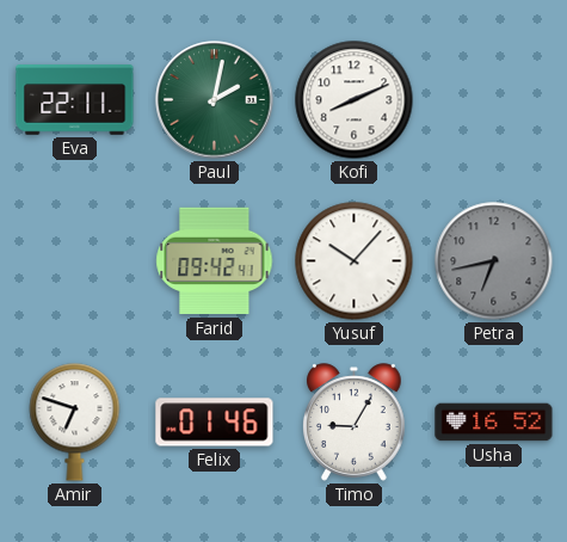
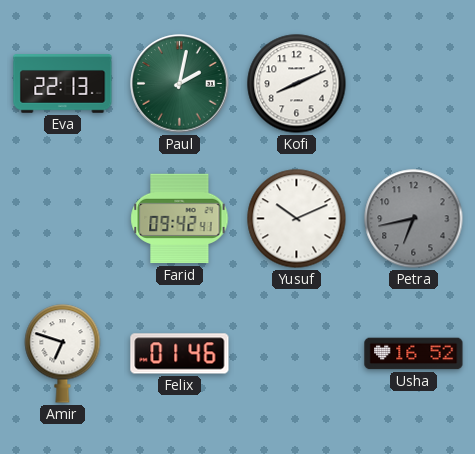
Eva: 22:11 -> 22:13
Yusuf: 10:07 -> 10:11
Timo: 9:05 -> none
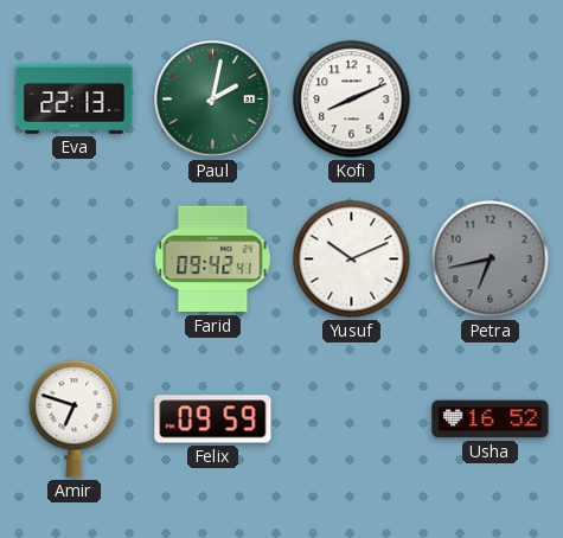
Felix: 01:46 -> 09:59
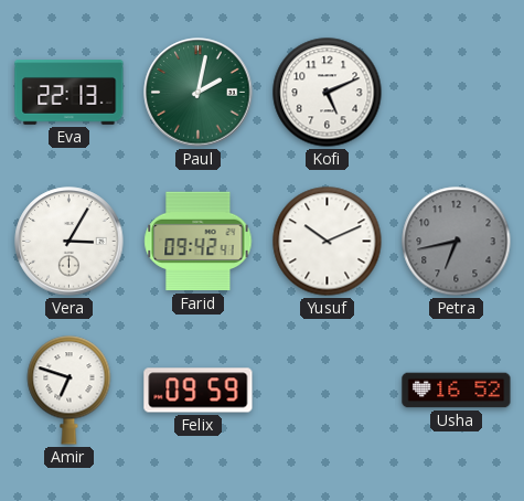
Kofi: 8:11 -> 5:11
Vera: none -> 3:05
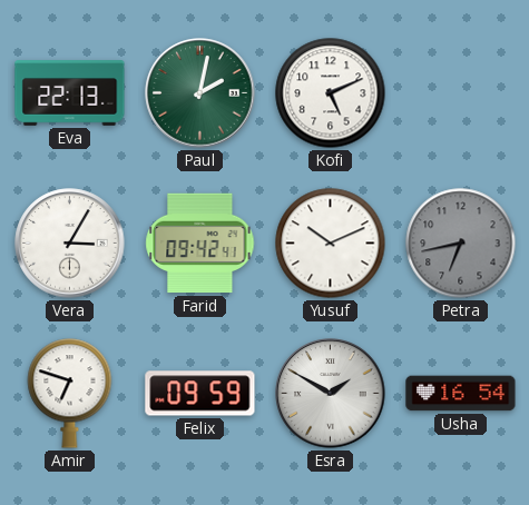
Esra: none -> 1:50
Usha: 16:52 -> 16:54
